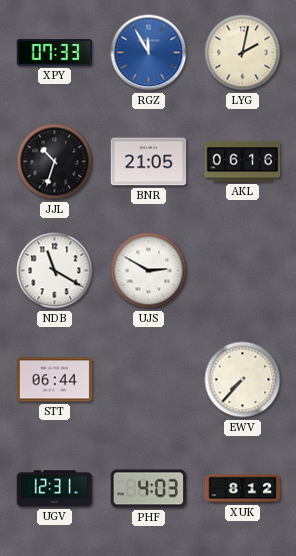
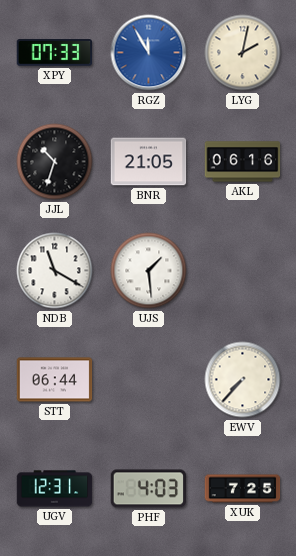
UJS: 2:50 -> 1:29
XUK: 8:12 -> 7:25
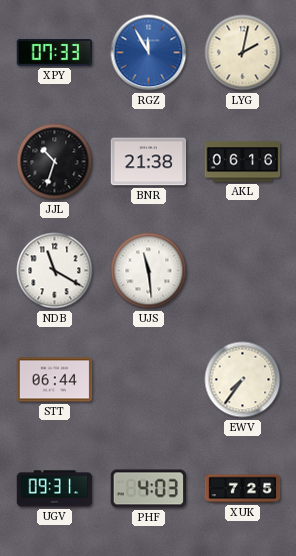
BNR: 21:05 -> 21:38
UJS: 1:29 -> 11:29
EWV: 7:37 -> 7:36
UGV: 12:31 -> 09:31
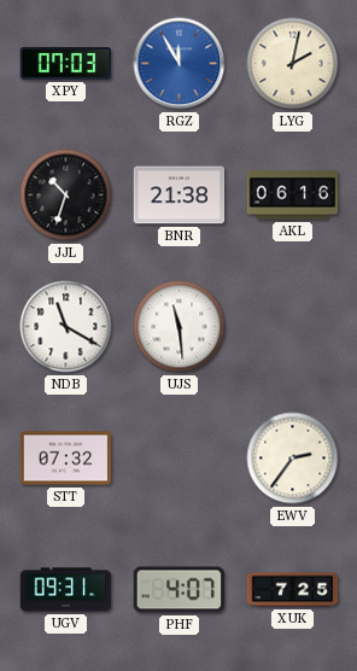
XPY: 07:33 -> 07:03
STT: 06:44 -> 07:32
EWV: 7:36 -> 2:36
PHF: 4:03 -> 4:07
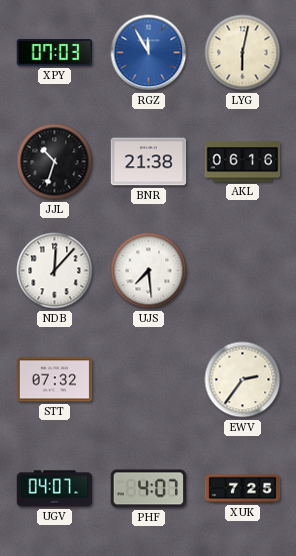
LYG: 2:02 -> 6:02
NDB: 11:20 -> 12:07
UJS: 11:29 -> 7:29
UGV: 09:31 -> 04:07
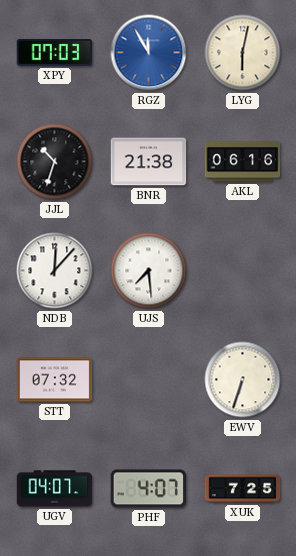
EWV: 2:36 -> 6:33
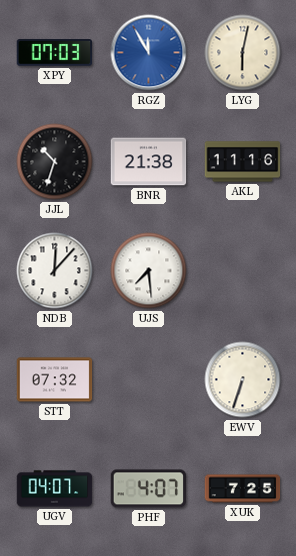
AKL: 06:16 -> 11:16
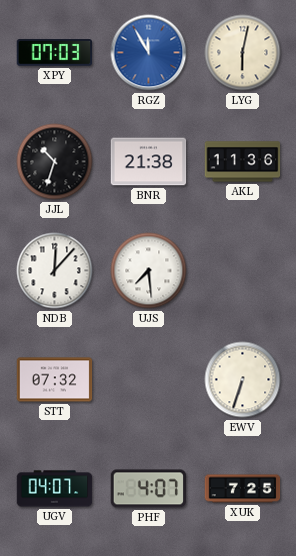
AKL: 11:16 -> 11:36
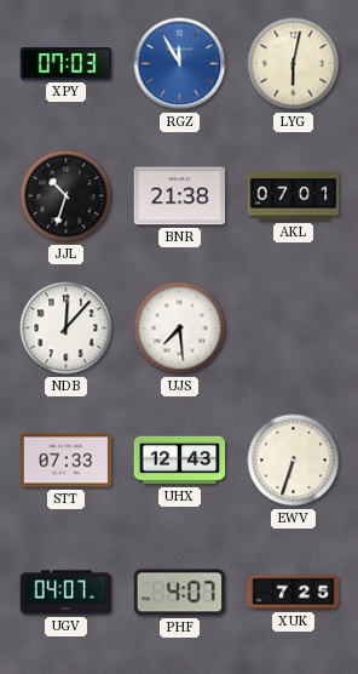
AKL: 11:36 -> 07:01
STT: 07:32 -> 07:33
UHX: none -> 12:43
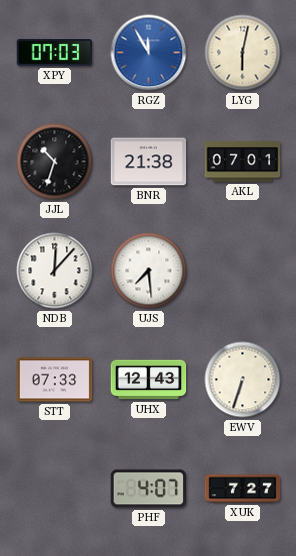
UGV: 04:07 -> none
XUK: 7:25 -> 7:27
